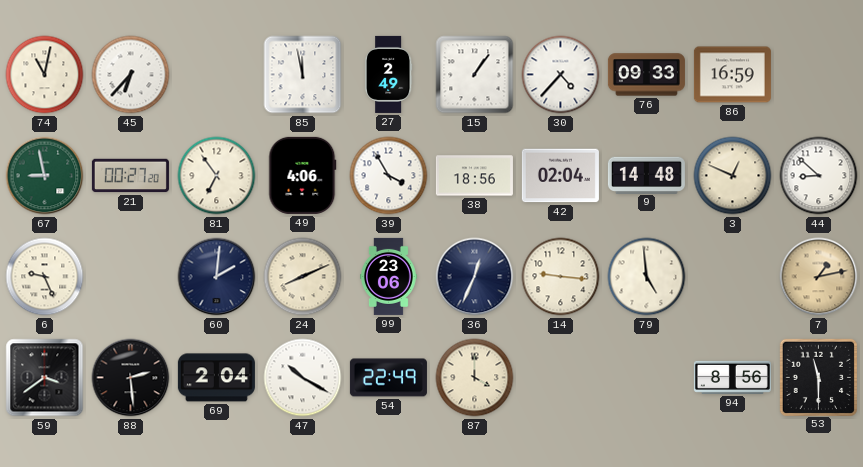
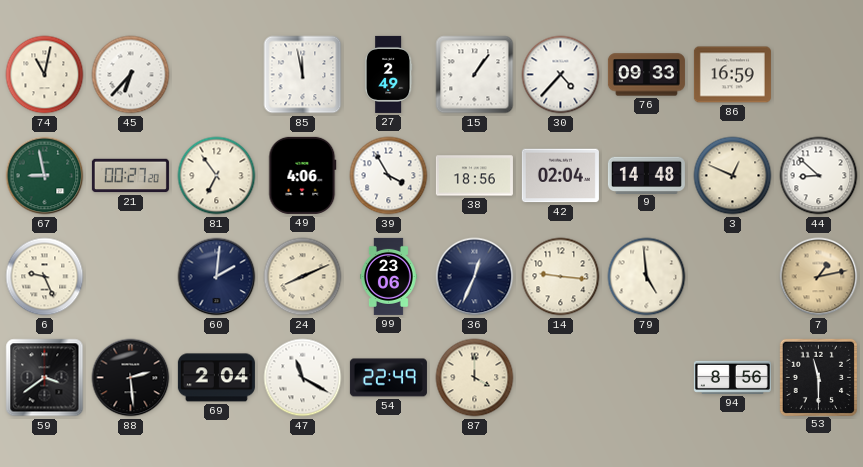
47: 10:20 -> 11:20
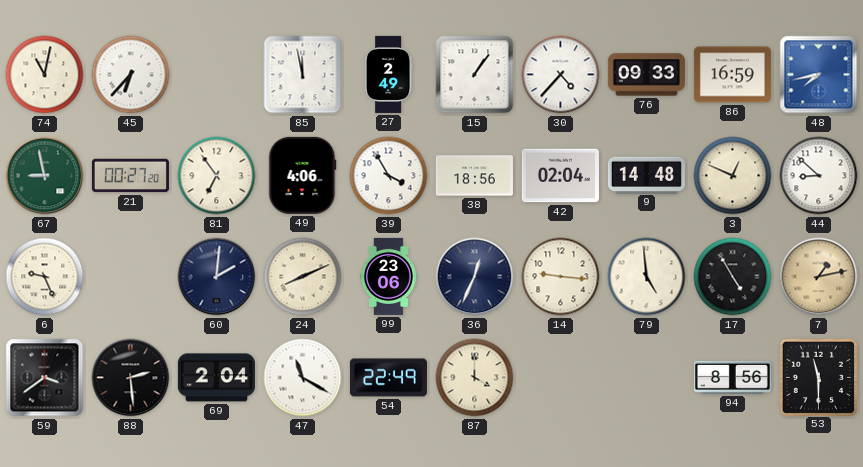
48: none -> 7:43
17: none -> 4:55
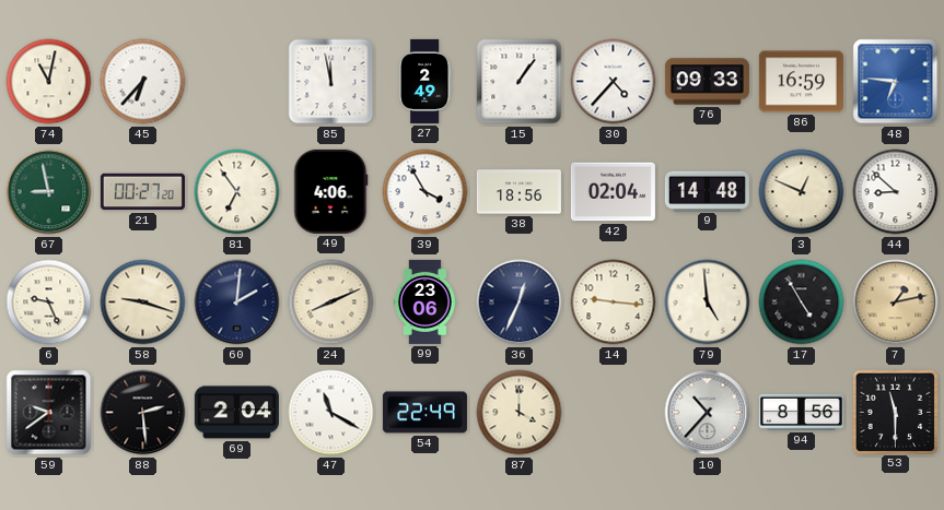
48: 7:43 -> 6:46
58: none -> 9:18
59: 3:39 -> 9:39
10: none -> 10:37
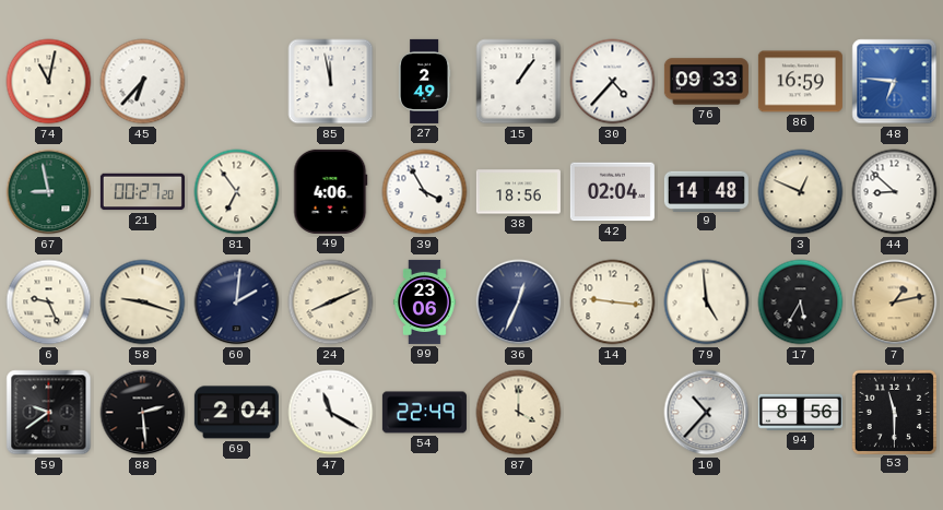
17: 4:55 -> 5:35
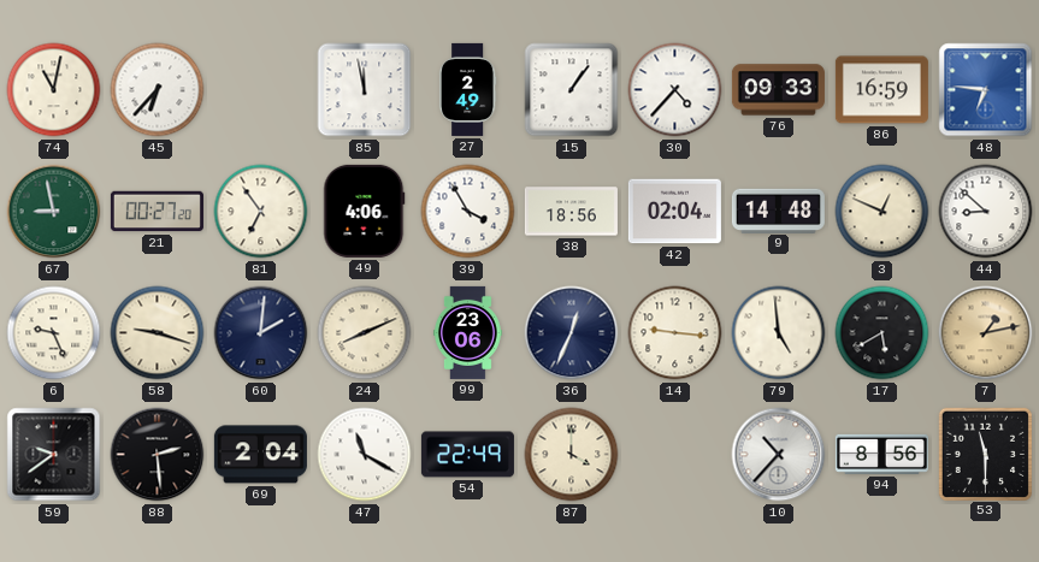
17: 5:35 -> 5:40
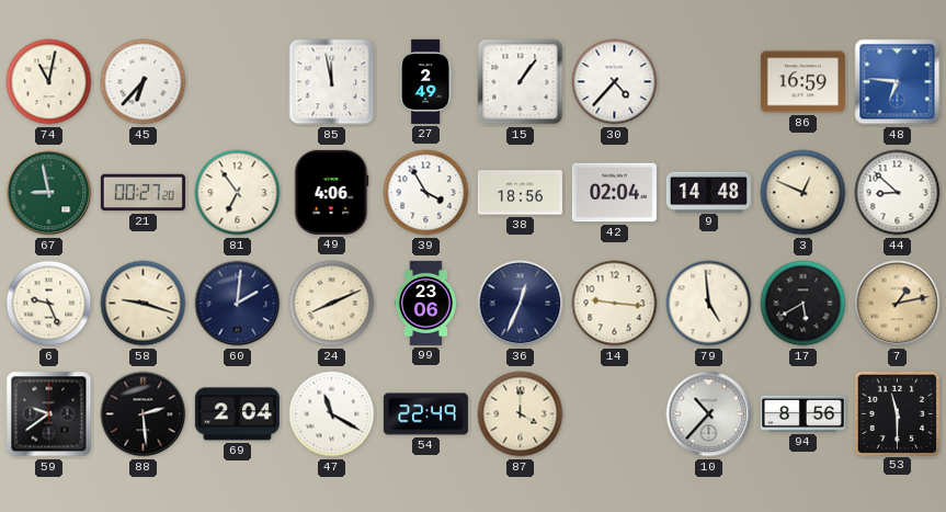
76: 09:33 -> none
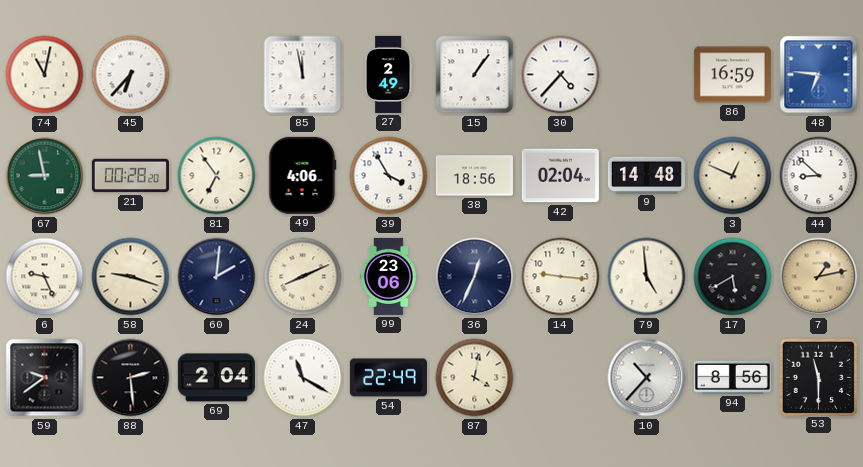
21: 00:27 -> 00:28
87: 4:00 -> 4:02
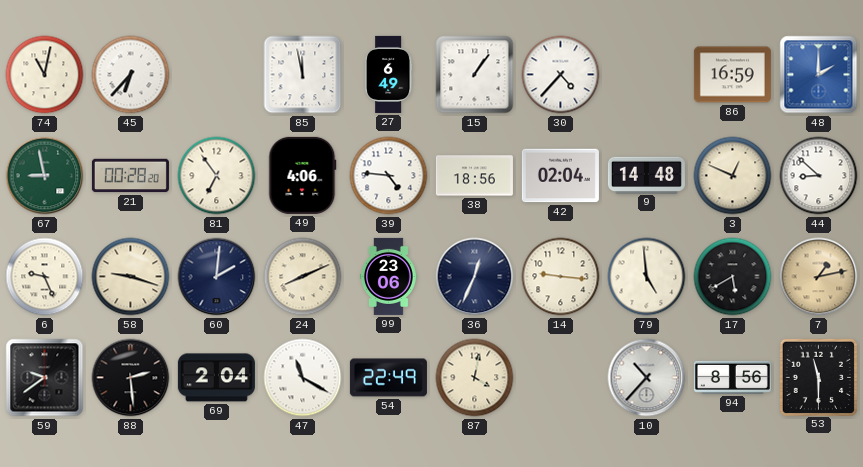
27: 2:49 -> 6:49
48: 6:46 -> 2:00
39: 3:55 -> 4:46
